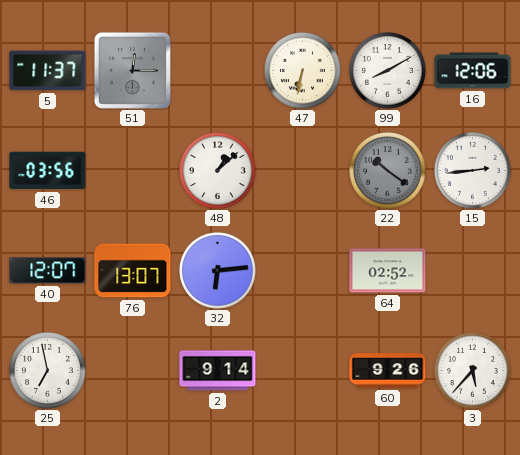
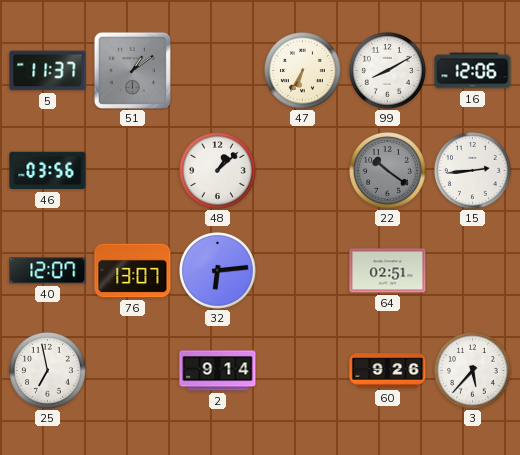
51: 12:15 -> 1:09
47: 6:32 -> 6:35
64: 02:52 -> 02:51
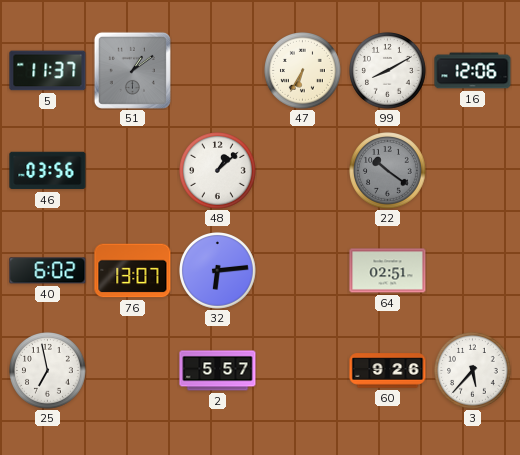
15: 2:44 -> none
40: 12:07 -> 6:02
2: 9:14 -> 5:57
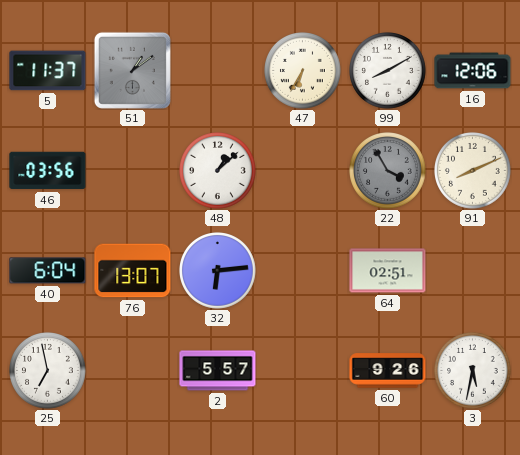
22: 10:21 -> 3:55
91: none -> 8:11
40: 6:02 -> 6:04
3: 5:37 -> 5:32
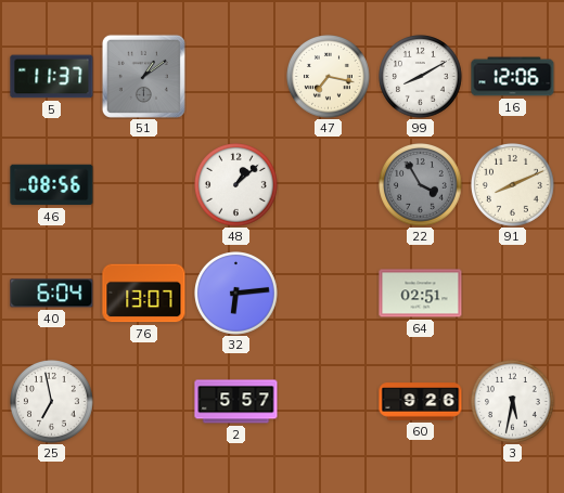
47: 6:35 -> 7:17
46: 03:56 -> 08:56
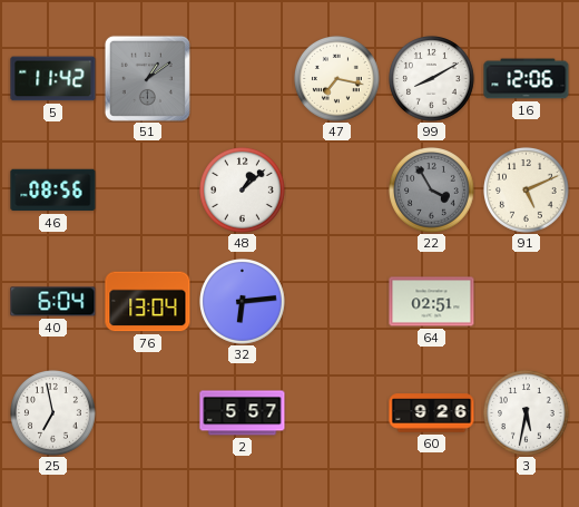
5: 11:37 -> 11:42
91: 8:11 -> 5:11
76: 13:07 -> 13:04
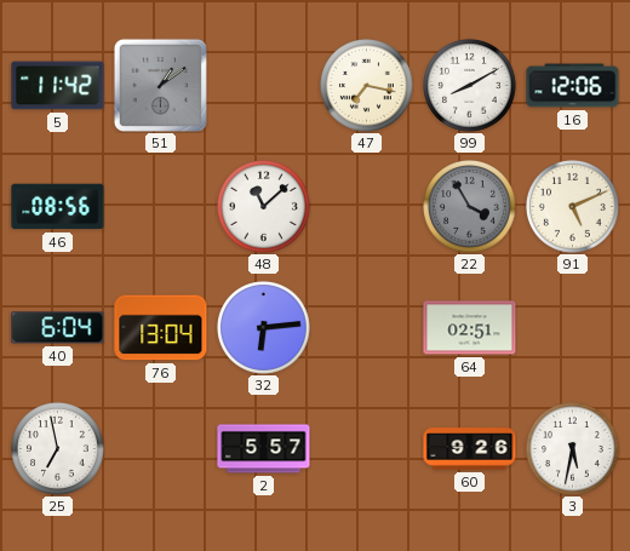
48: 1:08 -> 11:08
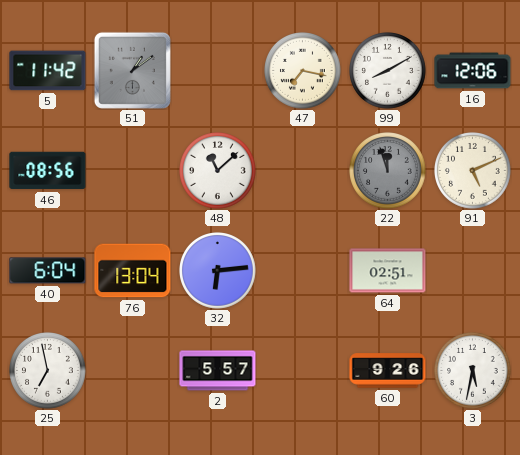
22: 3:55 -> 11:57
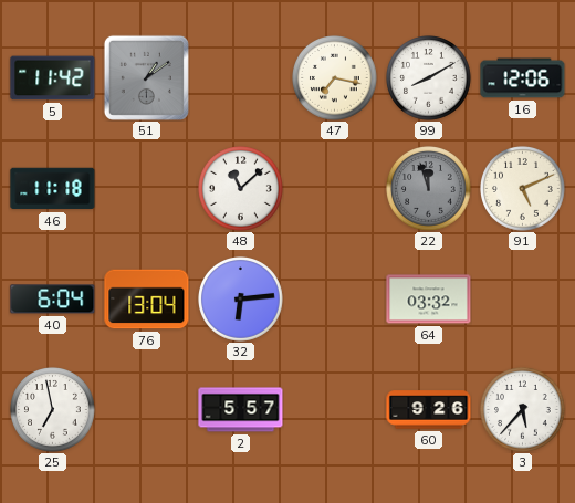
46: 08:56 -> 11:18
64: 02:51 -> 03:32
3: 5:32 -> 5:37
